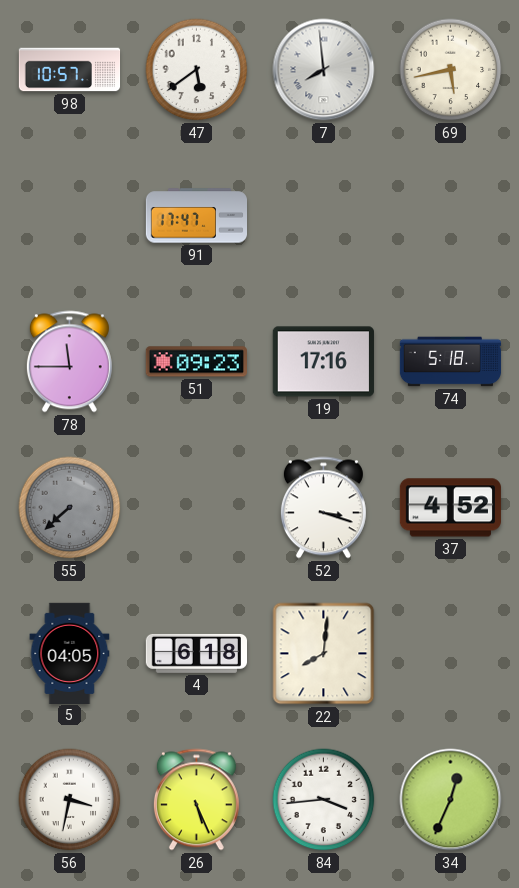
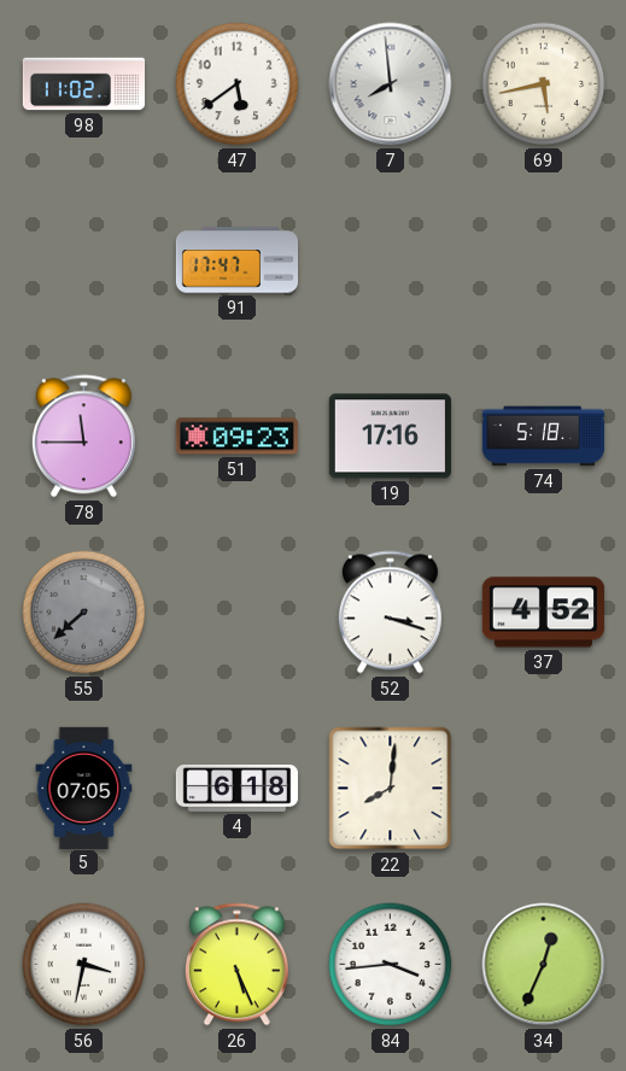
98: 10:57 -> 11:02
5: 04:05 -> 07:05
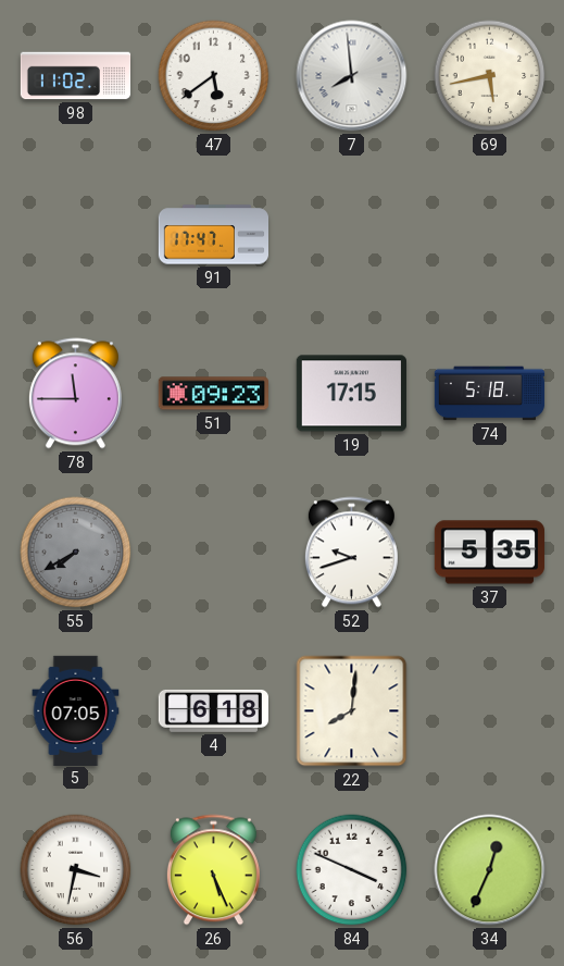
19: 17:16 -> 17:15
55: 7:38 -> 7:40
52: 3:18 -> 9:42
37: 4:52 -> 5:35
84: 3:44 -> 3:49
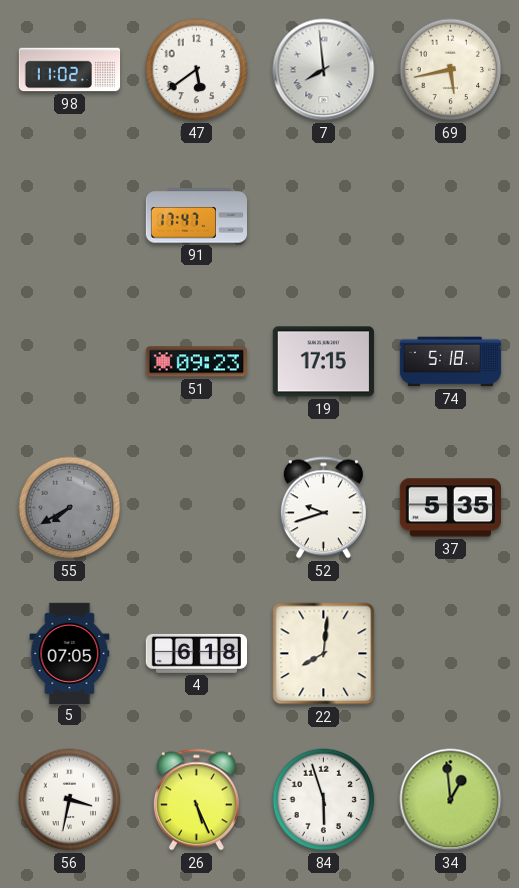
78: 11:45 -> none
84: 3:49 -> 5:57
34: 12:34 -> 12:59
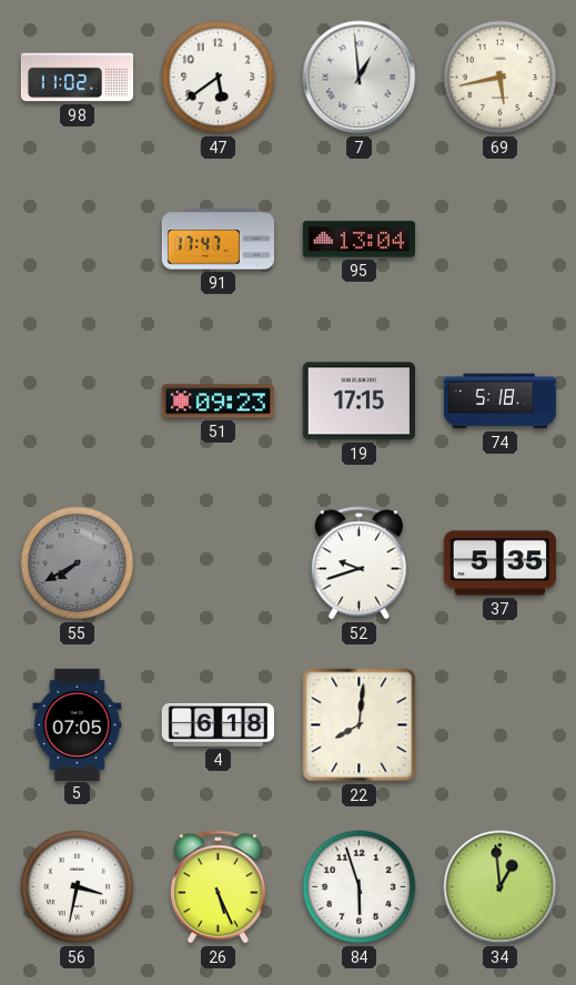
7: 7:59 -> 12:59
95: none -> 13:04
